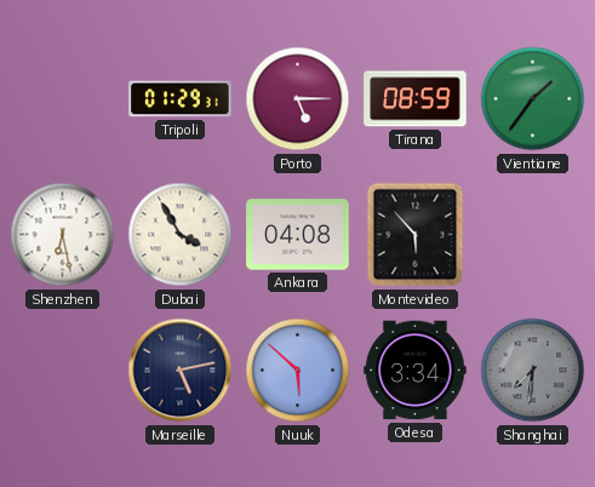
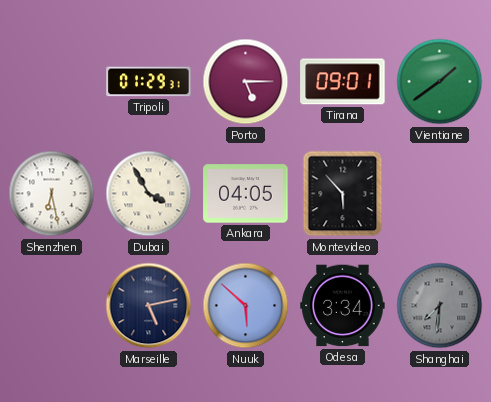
Tirana: 08:59 -> 09:01
Vientiane: 1:36 -> 1:39
Ankara: 04:08 -> 04:05
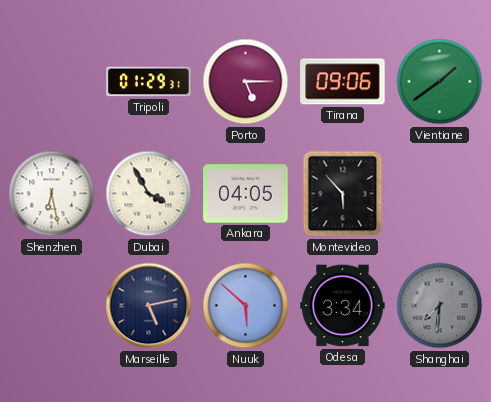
Tirana: 09:01 -> 09:06
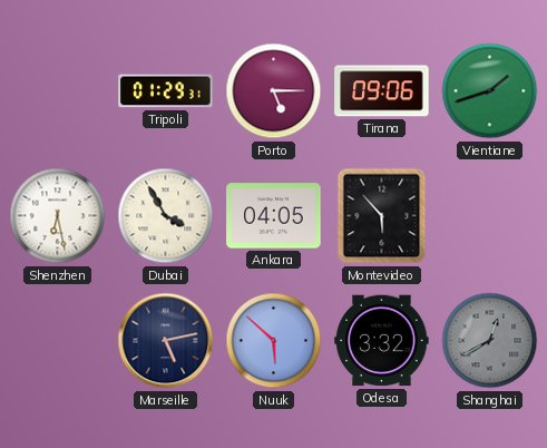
Vientiane: 1:39 -> 1:42
Odesa: 3:34 -> 3:32
Shanghai: 7:31 -> 12:40
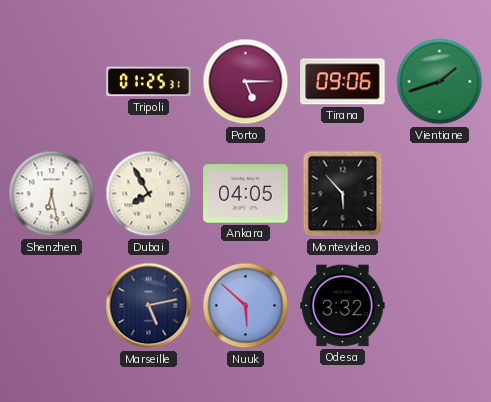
Tripoli: 01:29 -> 01:25
Dubai: 3:55 -> 7:55
Shanghai: 12:40 -> none
